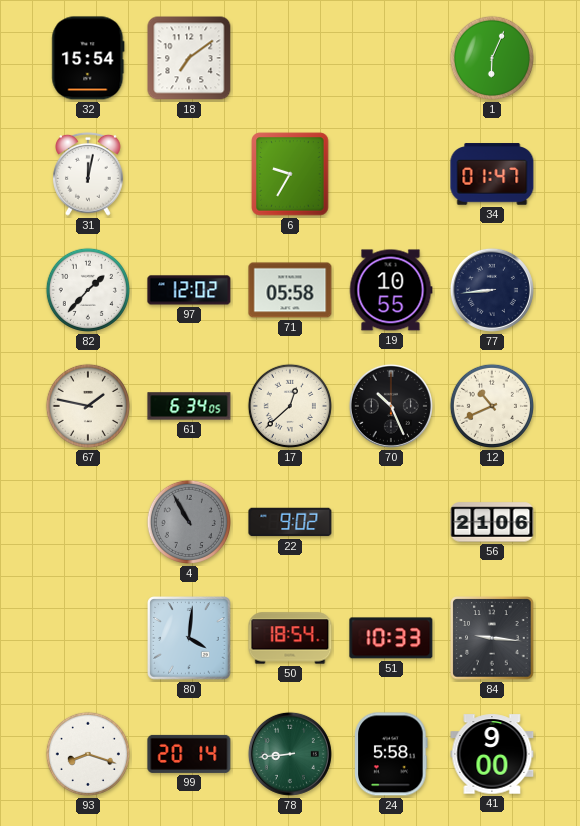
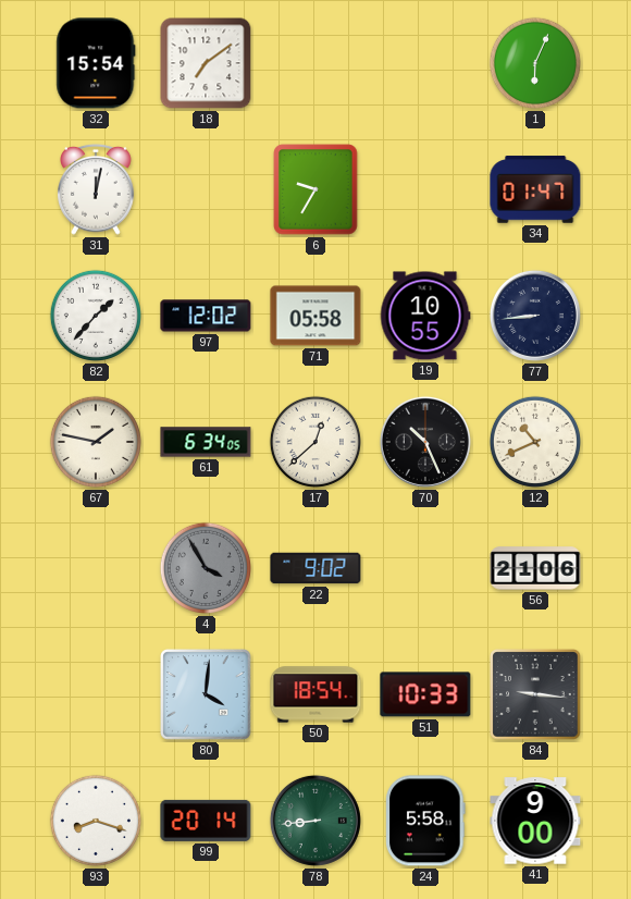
4: 10:55 -> 3:55
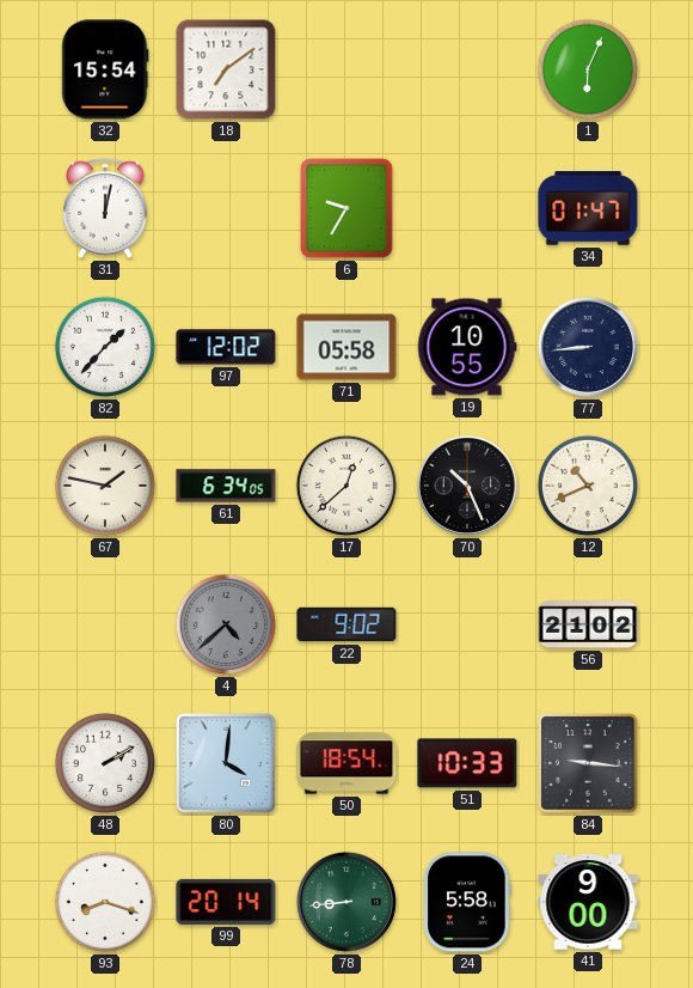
4: 3:55 -> 4:38
56: 21:06 -> 21:02
48: none -> 2:10
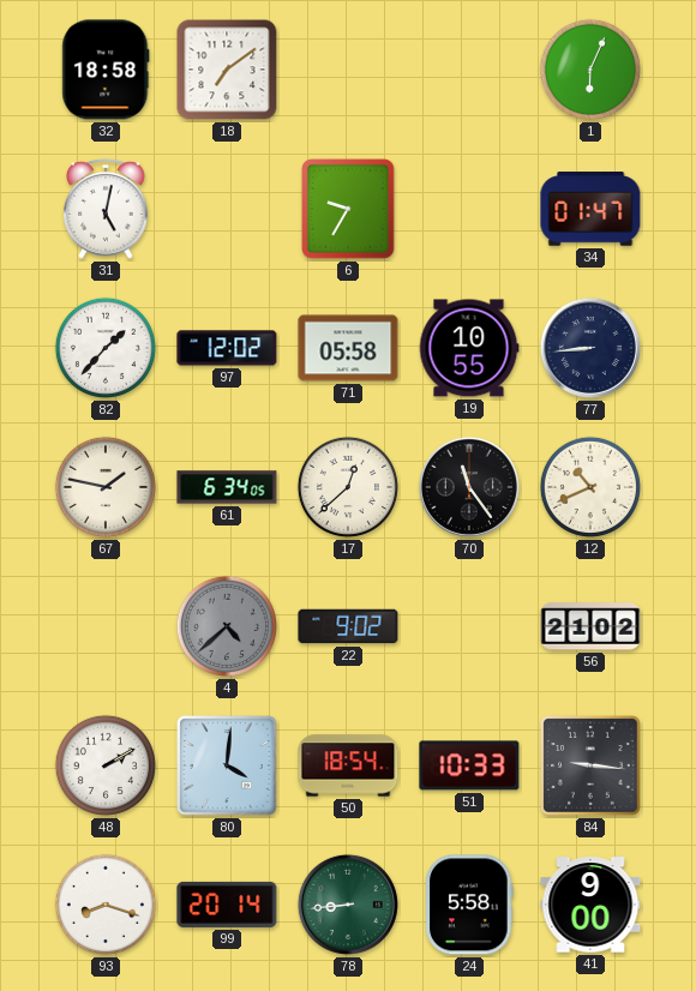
32: 15:54 -> 18:58
31: 12:02 -> 5:02
70: 10:26 -> 11:24
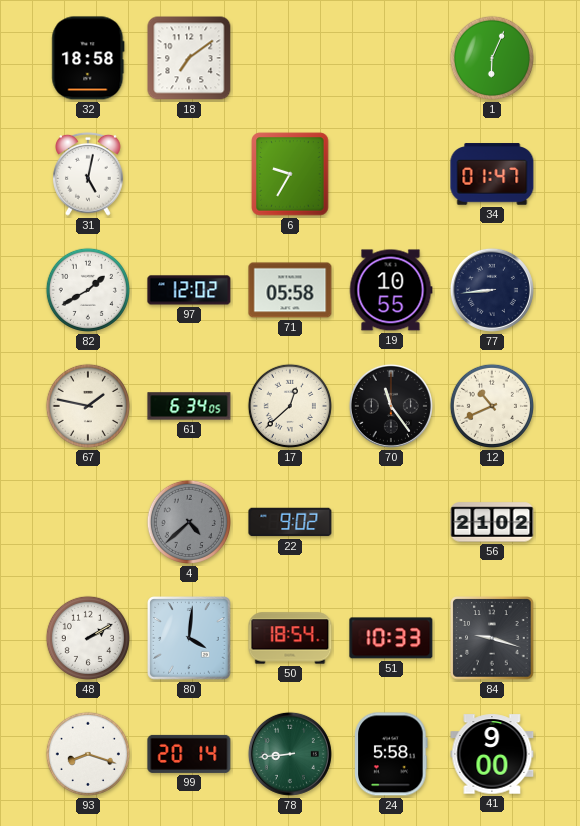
82: 1:37 -> 1:40
84: 9:16 -> 9:18
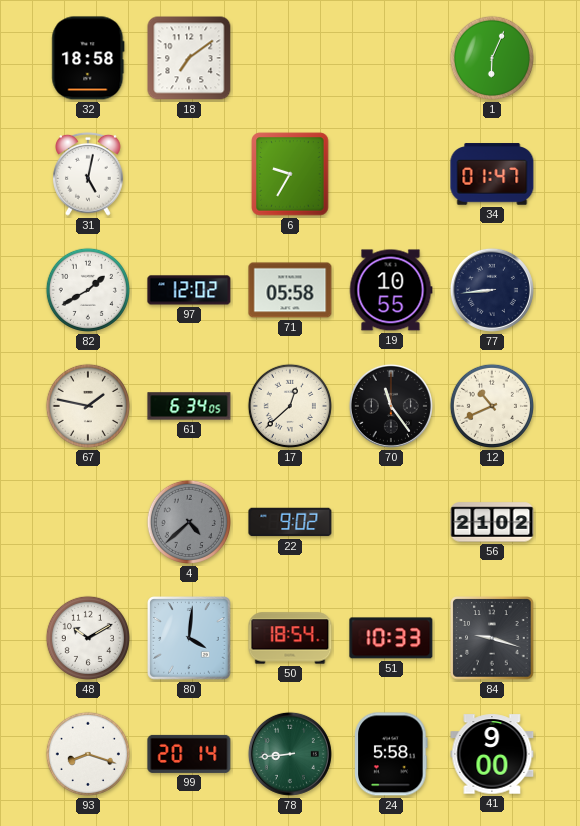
48: 2:10 -> 10:10
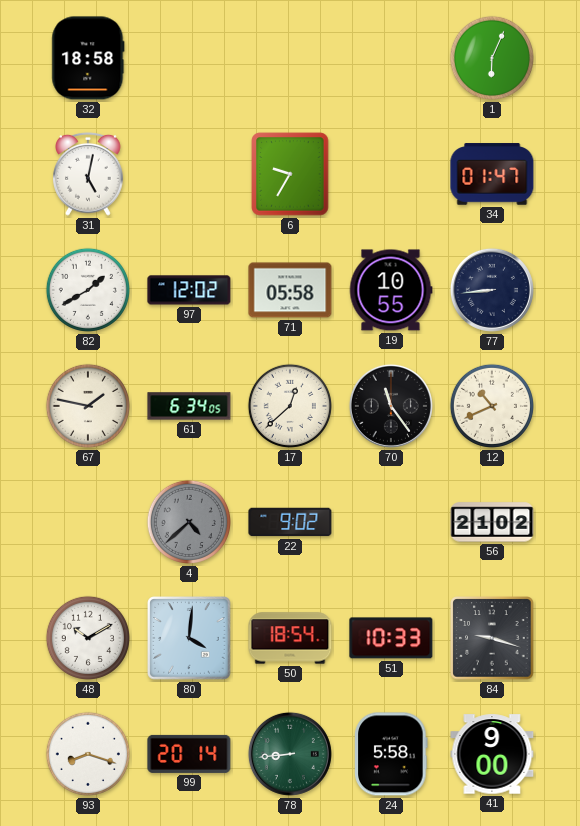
18: 7:09 -> none
